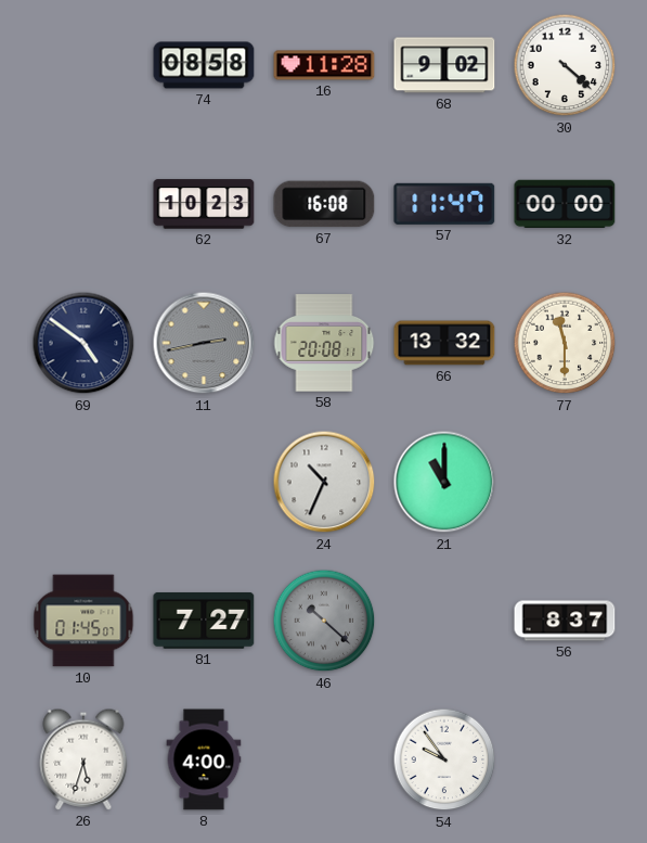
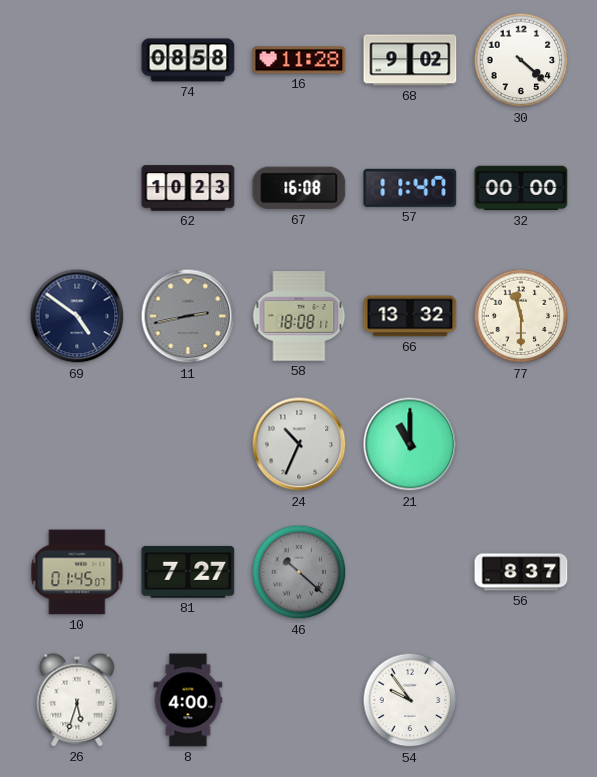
58: 20:08 -> 18:08
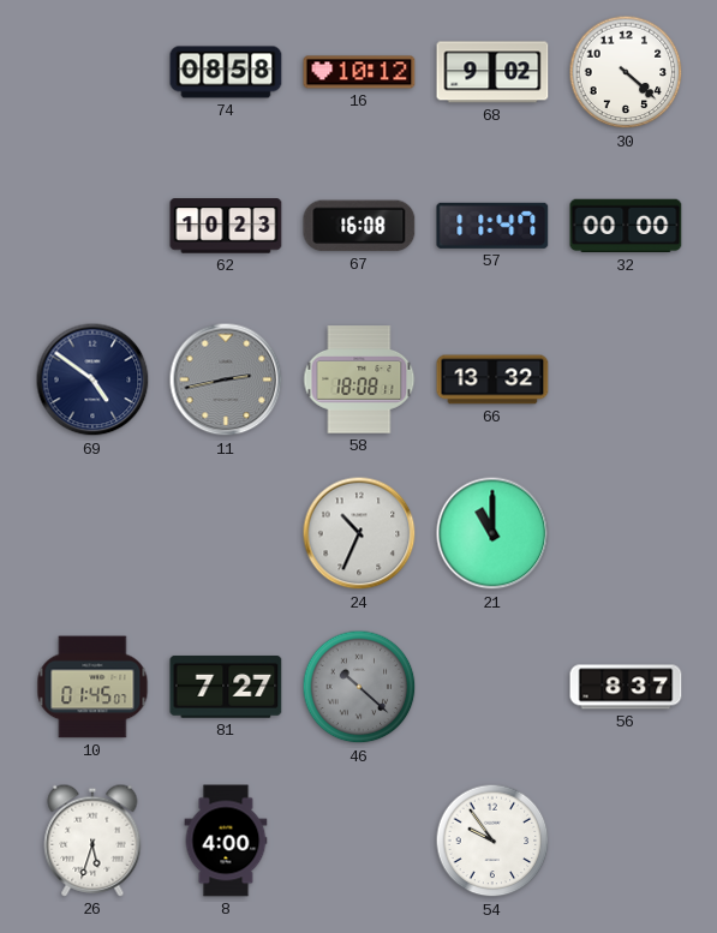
16: 11:28 -> 10:12
77: 11:30 -> none
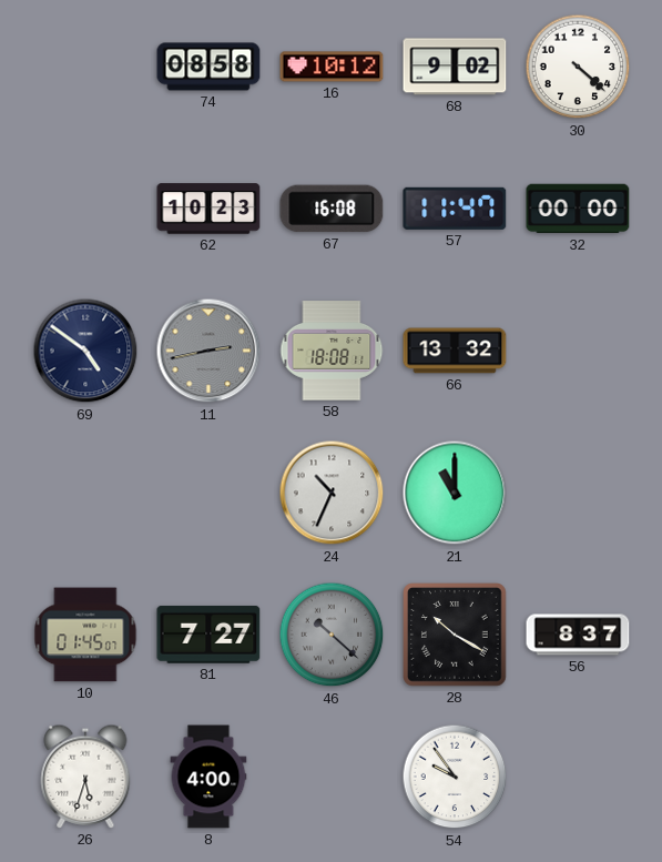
28: none -> 10:20
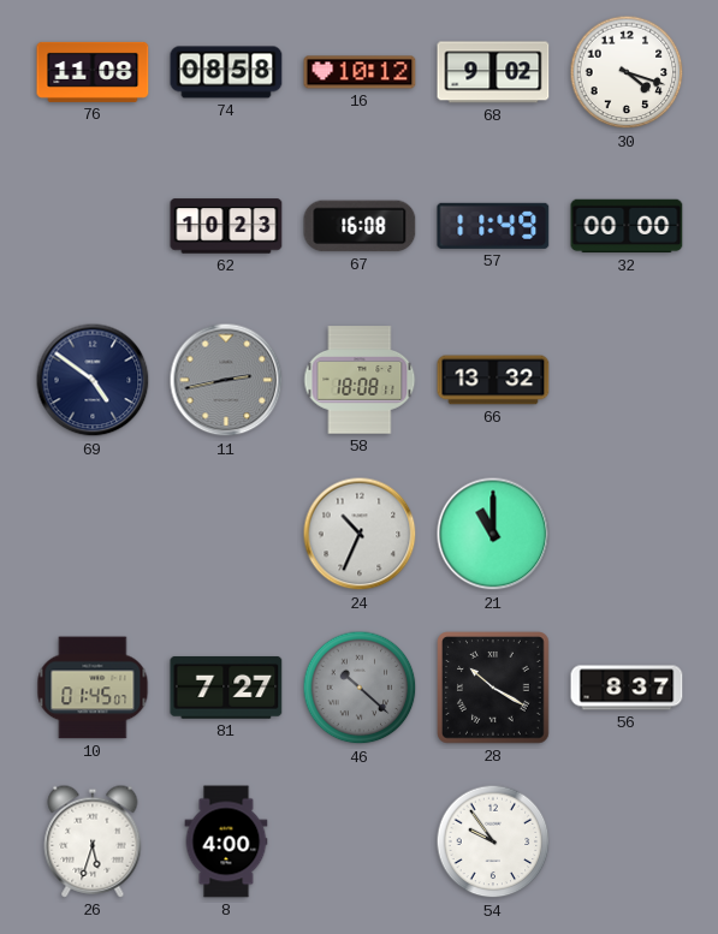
76: none -> 11:08
30: 4:22 -> 4:18
57: 11:47 -> 11:49
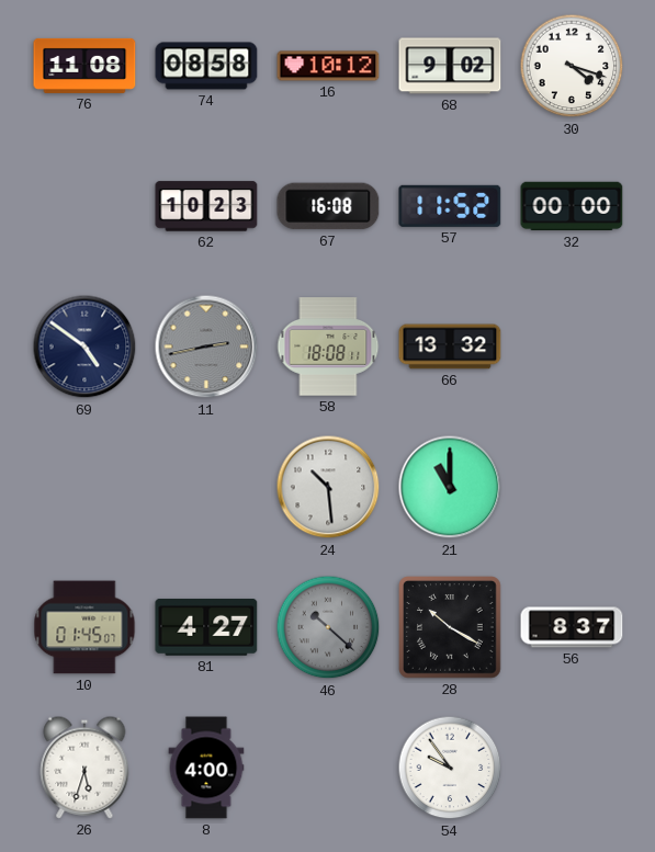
57: 11:49 -> 11:52
24: 10:34 -> 10:29
81: 7:27 -> 4:27
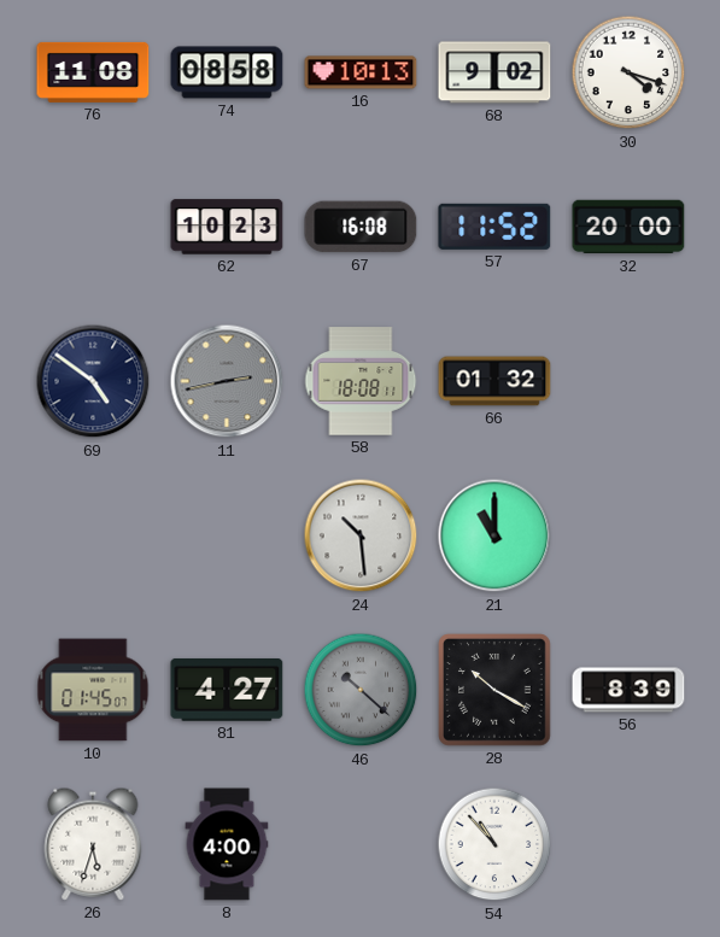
16: 10:12 -> 10:13
32: 00:00 -> 20:00
66: 13:32 -> 01:32
56: 8:37 -> 8:39
54: 9:54 -> 10:53
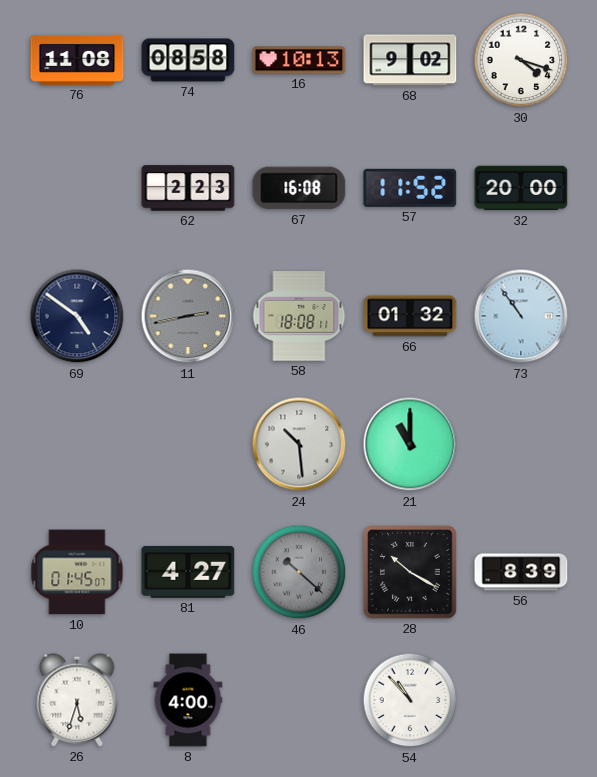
62: 10:23 -> 2:23
73: none -> 10:54
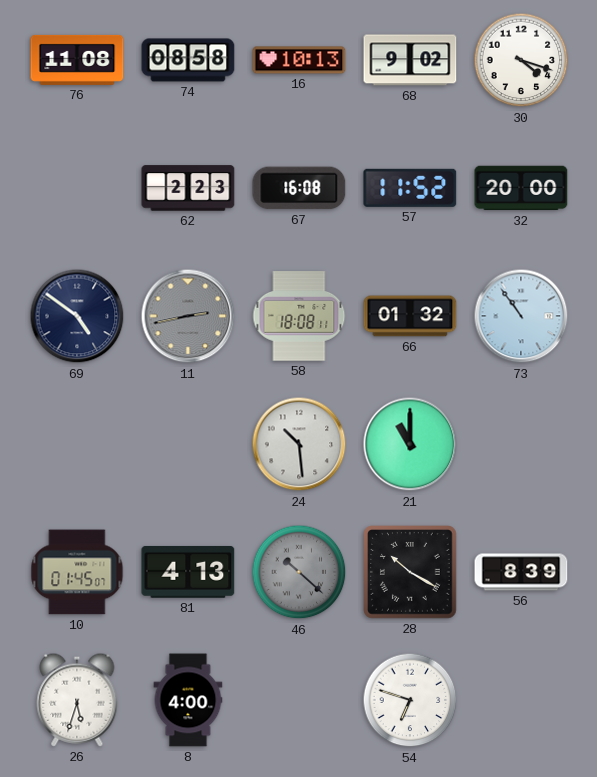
81: 4:27 -> 4:13
54: 10:53 -> 6:48
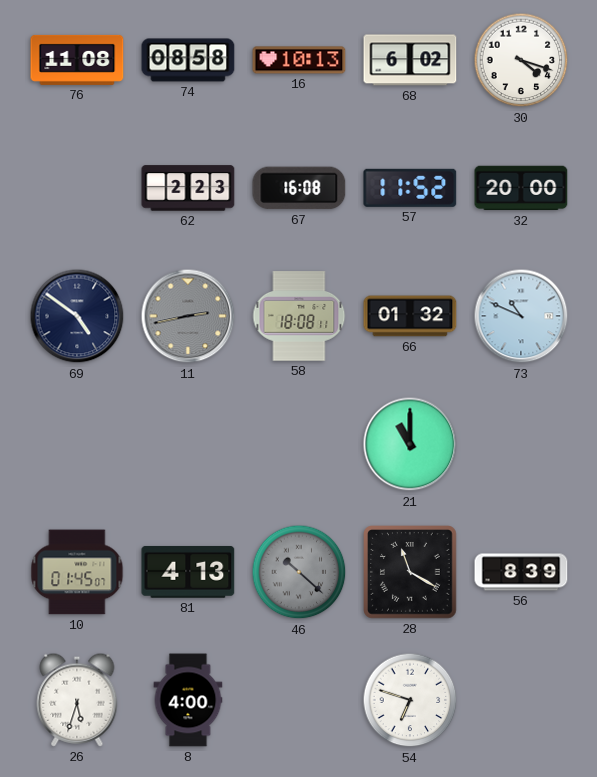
68: 9:02 -> 6:02
73: 10:54 -> 10:49
24: 10:29 -> none
28: 10:20 -> 11:20
